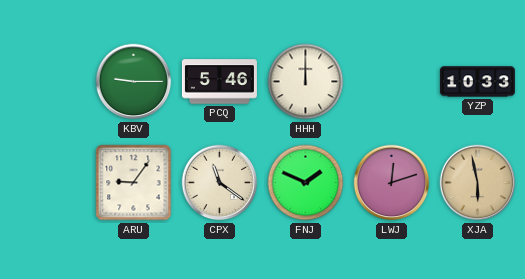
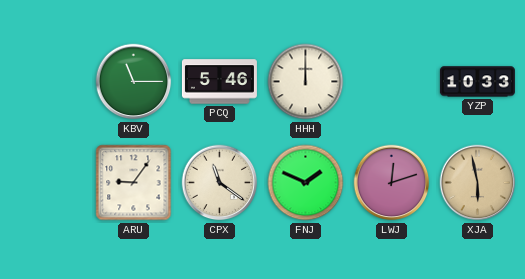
KBV: 9:15 -> 11:15
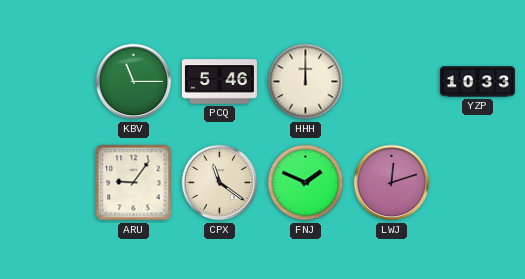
XJA: 5:58 -> none
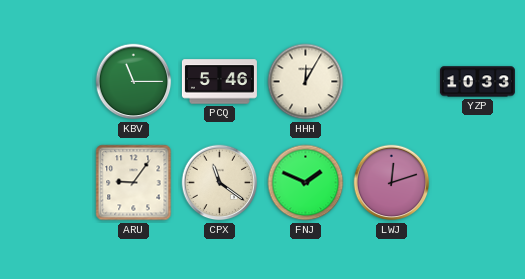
HHH: 12:00 -> 12:05
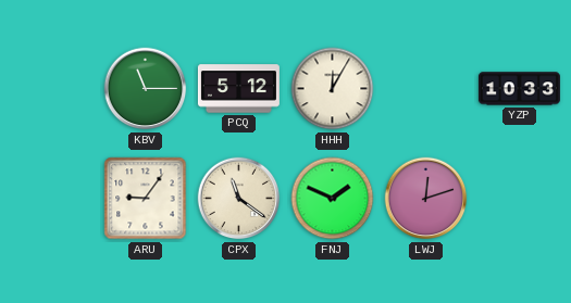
PCQ: 5:46 -> 5:12
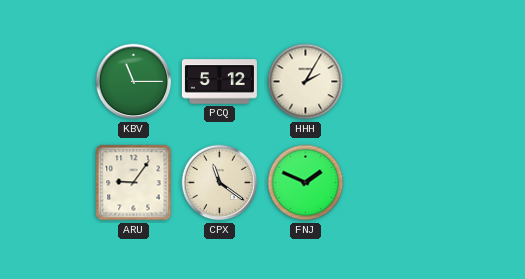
HHH: 12:05 -> 2:05
YZP: 10:33 -> none
LWJ: 12:12 -> none
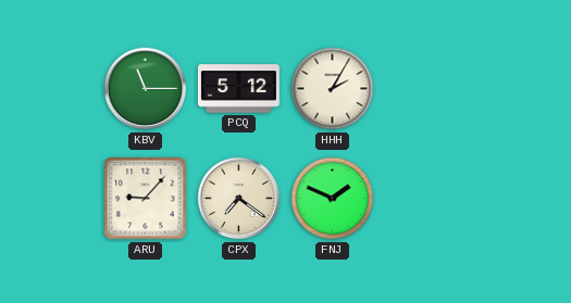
ARU: 9:06 -> 9:07
CPX: 11:21 -> 7:21
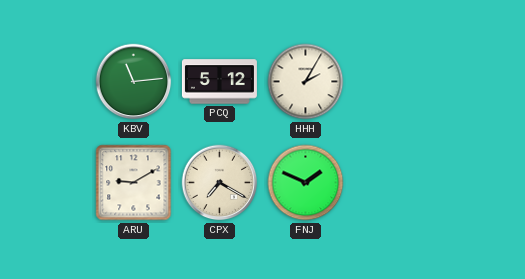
KBV: 11:15 -> 11:14
ARU: 9:07 -> 9:10
CPX: 7:21 -> 7:20
